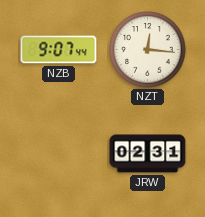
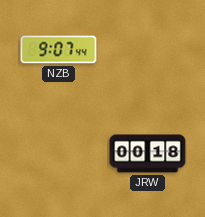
NZT: 12:16 -> none
JRW: 02:31 -> 00:18
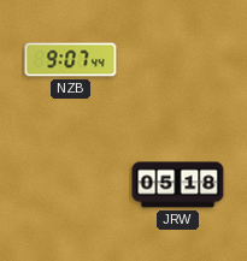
JRW: 00:18 -> 05:18
